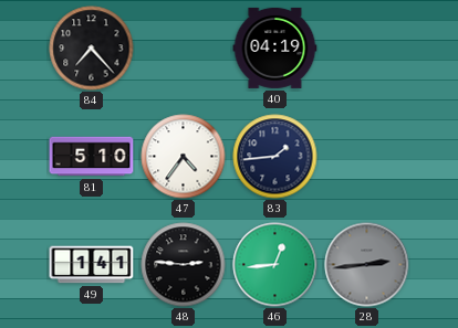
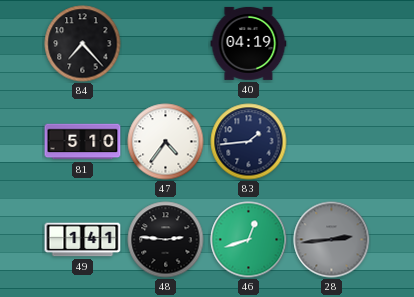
46: 12:44 -> 12:42
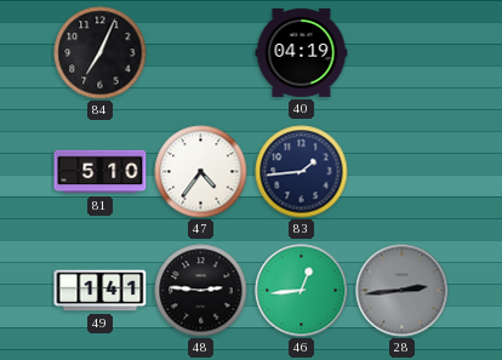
84: 7:23 -> 7:04
46: 12:42 -> 12:44
